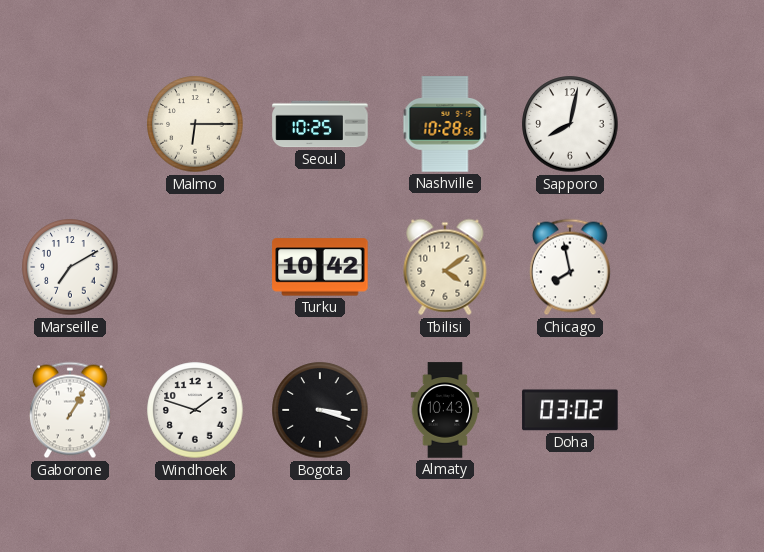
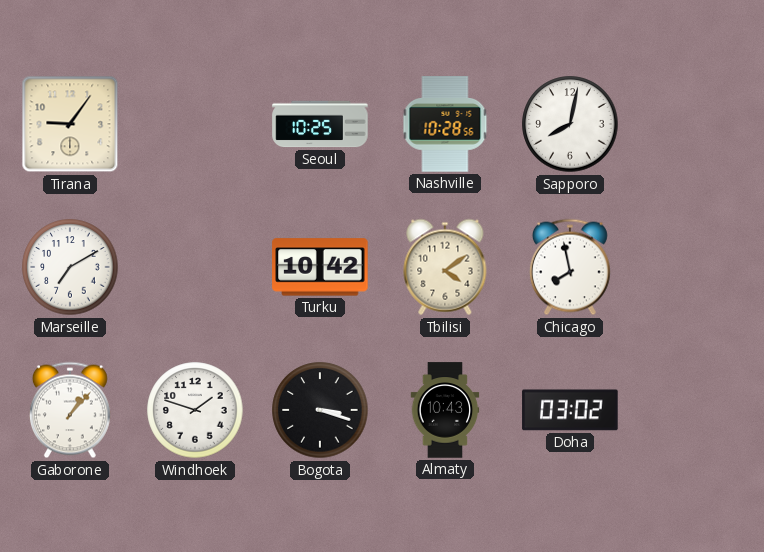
Tirana: none -> 9:06
Malmo: 6:15 -> none
Gaborone: 1:05 -> 1:07
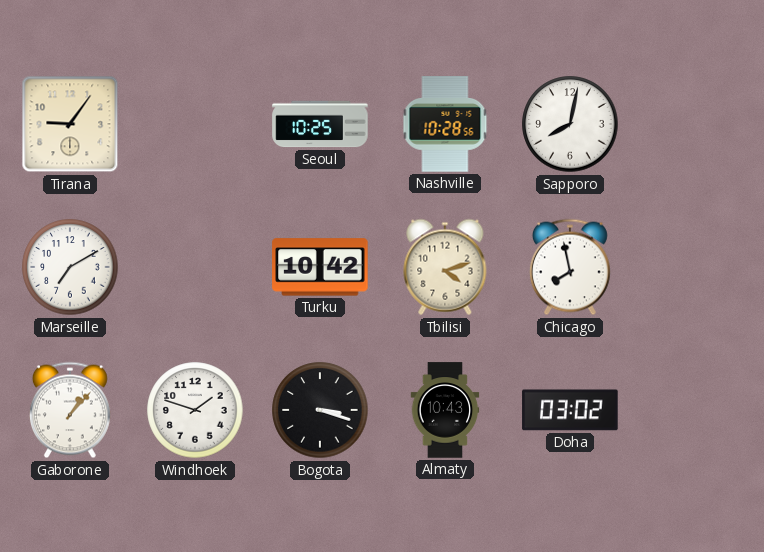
Tbilisi: 4:09 -> 4:12
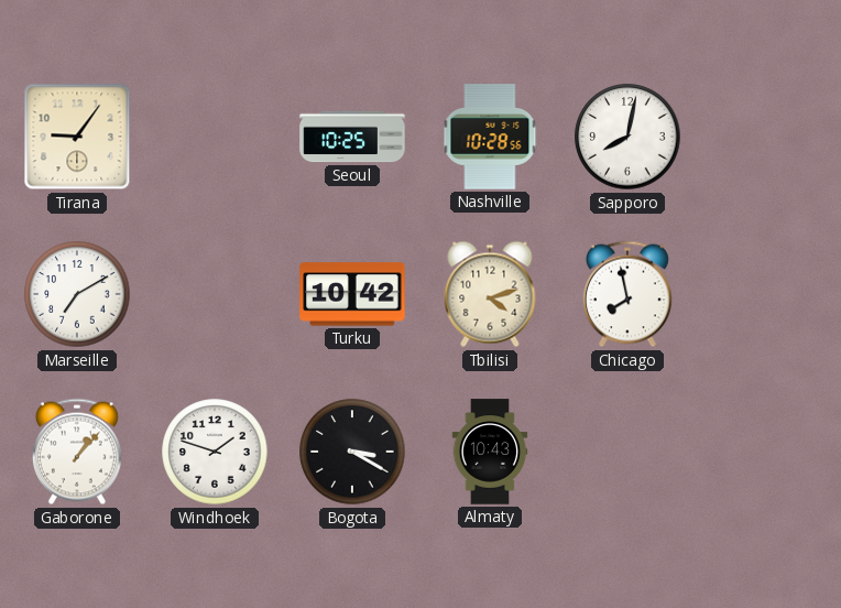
Bogota: 3:18 -> 3:20
Doha: 03:02 -> none
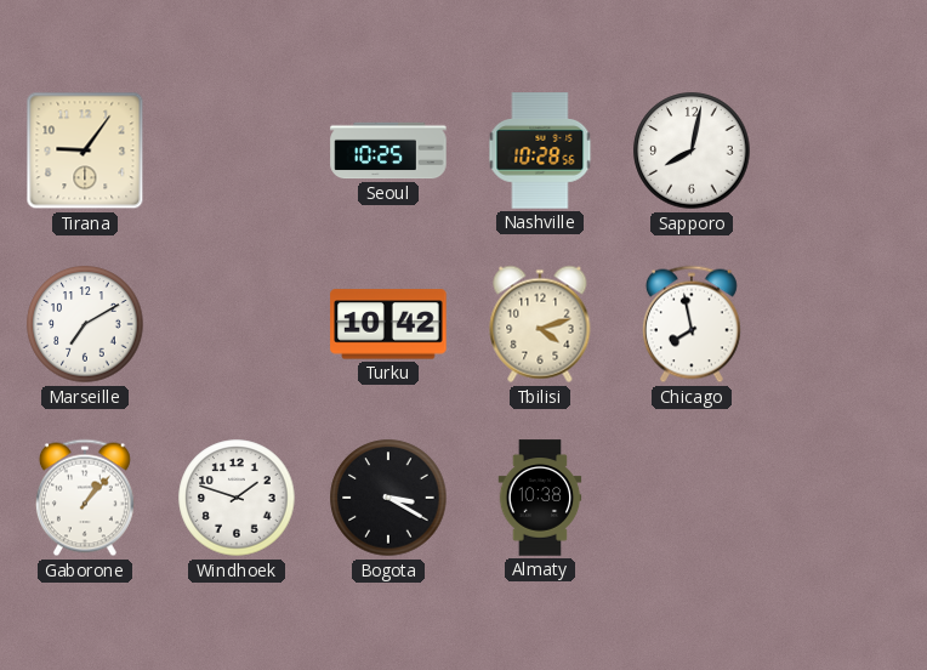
Almaty: 10:43 -> 10:38
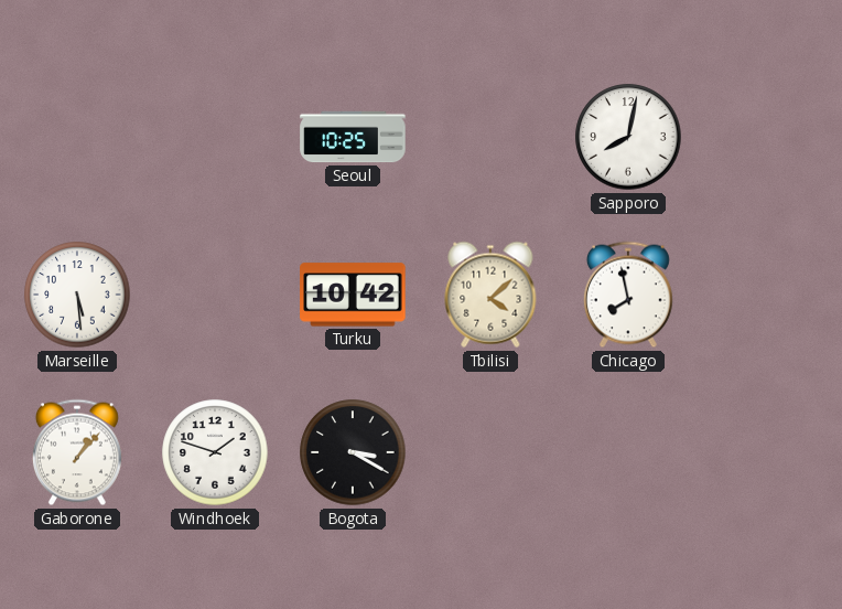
Tirana: 9:06 -> none
Nashville: 10:28 -> none
Marseille: 7:10 -> 5:29
Tbilisi: 4:12 -> 4:08
Almaty: 10:38 -> none
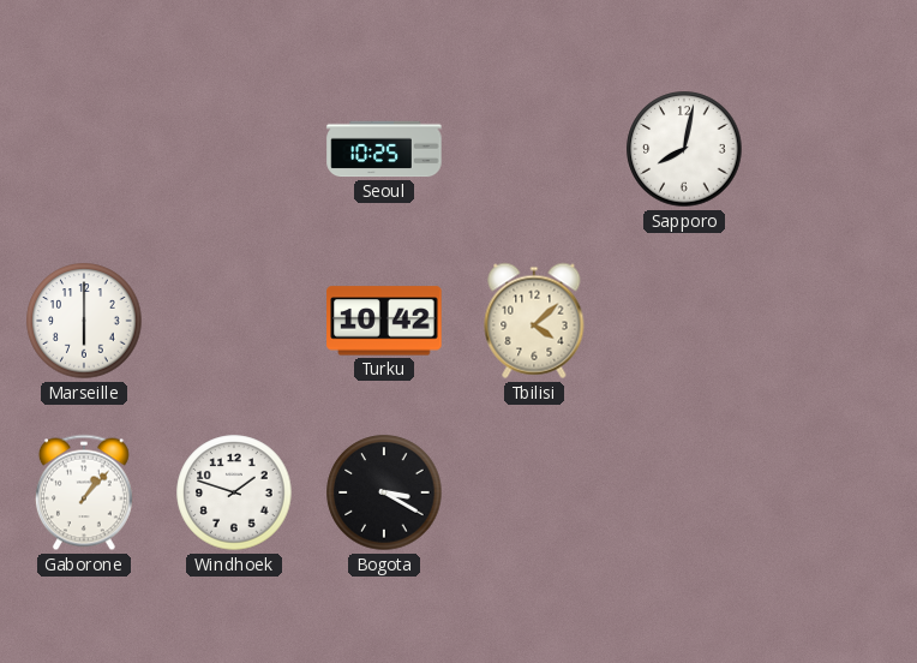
Marseille: 5:29 -> 6:00
Chicago: 7:58 -> none
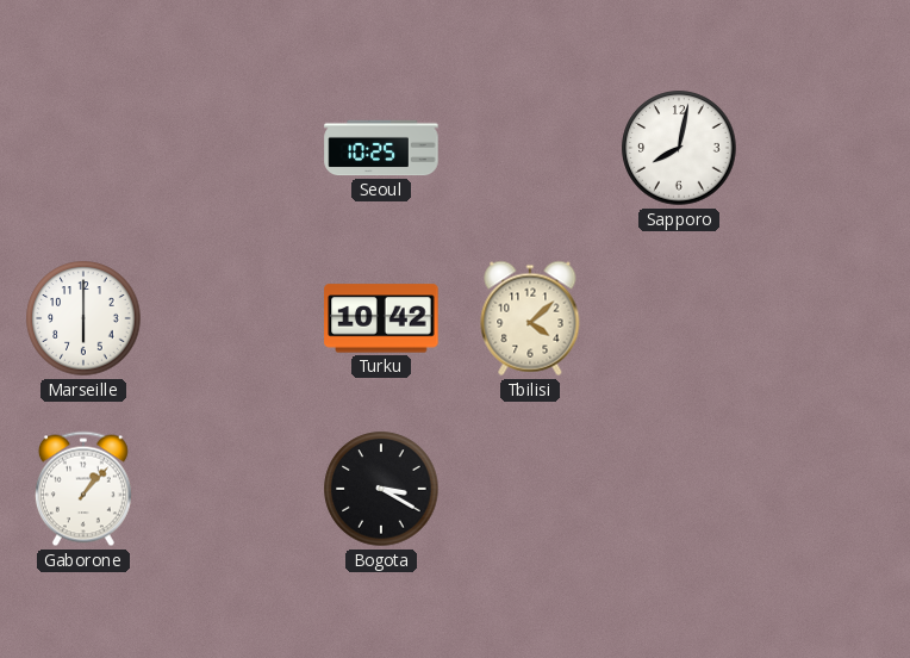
Windhoek: 1:48 -> none
